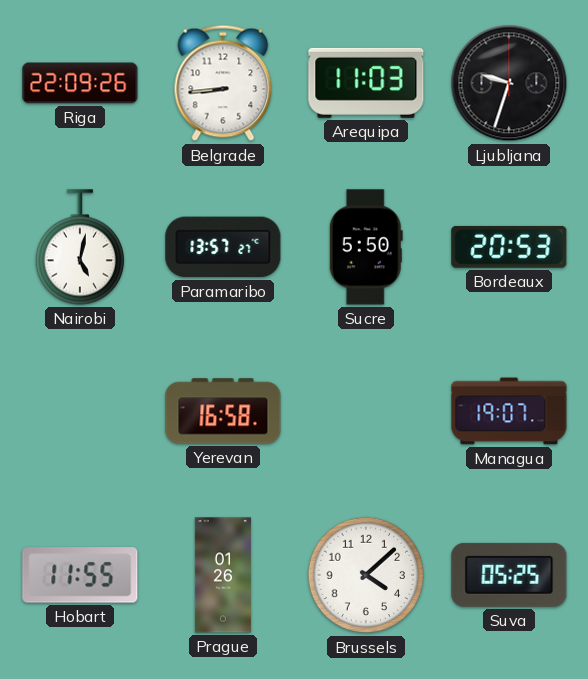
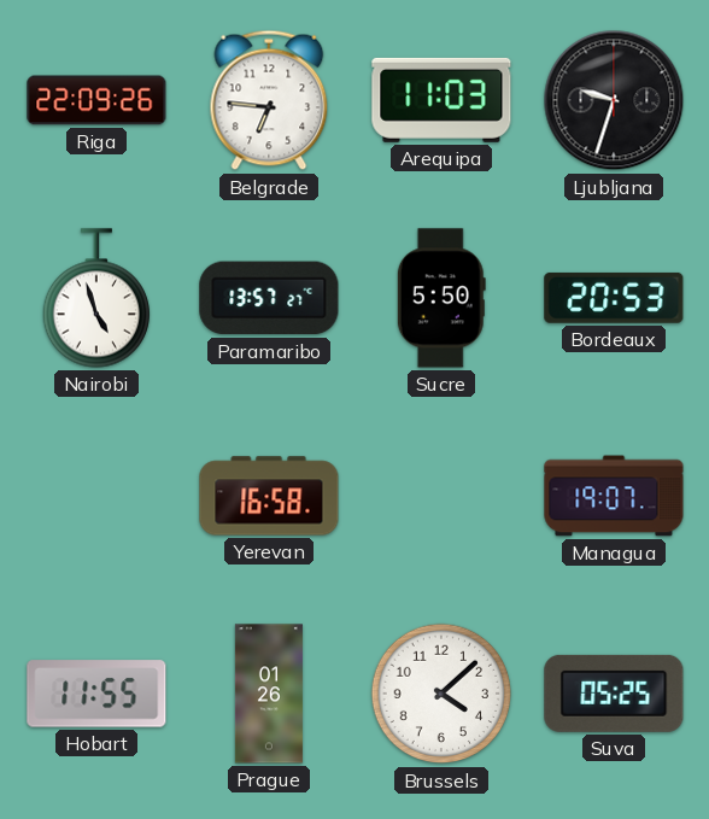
Belgrade: 8:44 -> 6:46
Nairobi: 5:02 -> 4:57
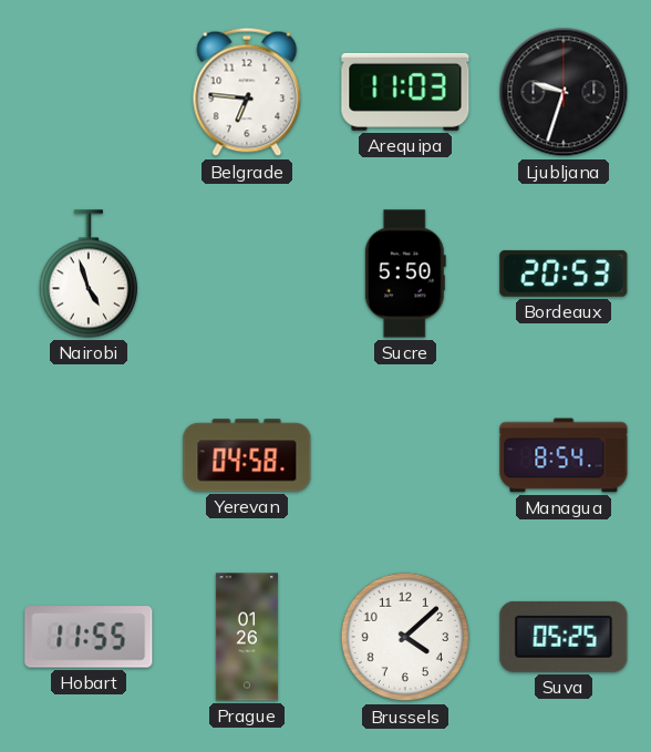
Riga: 22:09 -> none
Paramaribo: 13:57 -> none
Yerevan: 16:58 -> 04:58
Managua: 19:07 -> 8:54
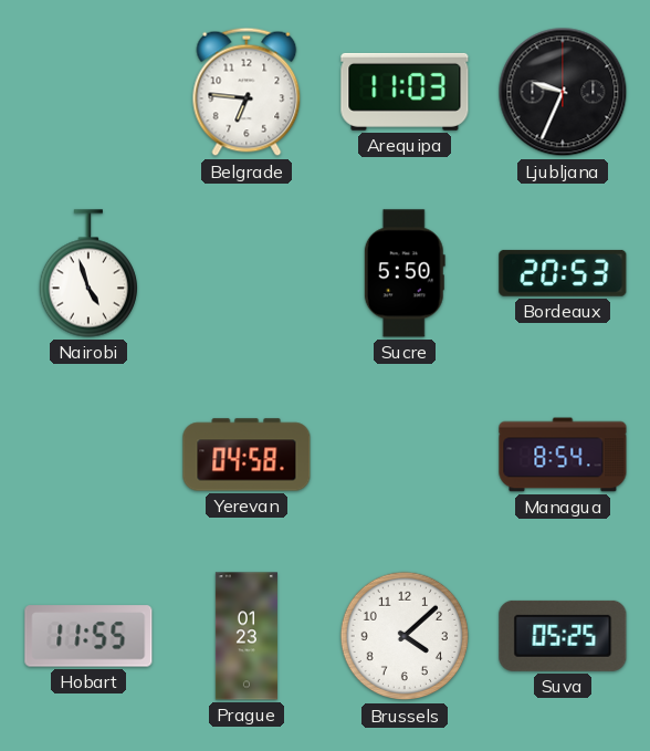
Ljubljana: 9:33 -> 9:34
Prague: 01:26 -> 01:23
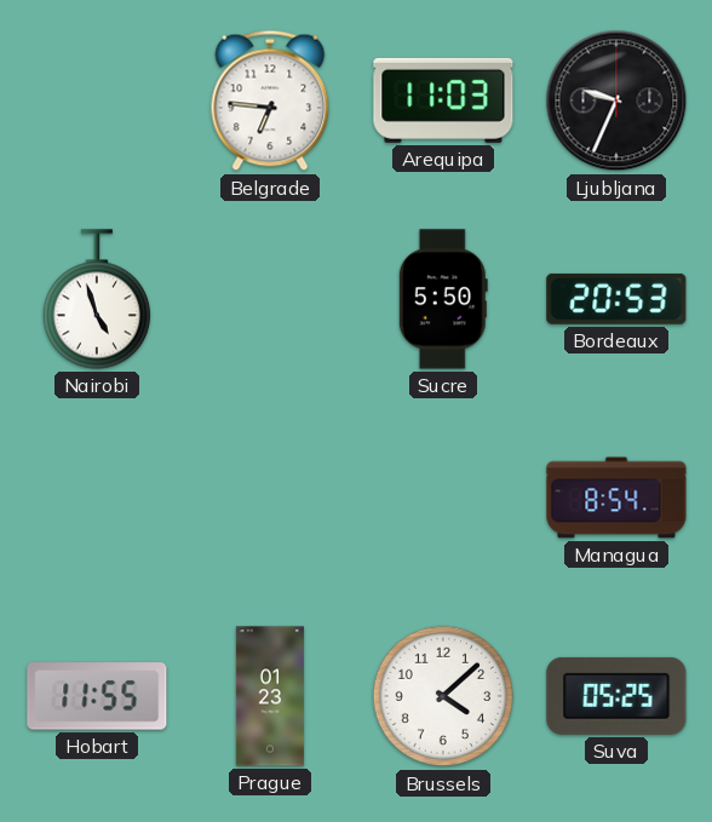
Yerevan: 04:58 -> none
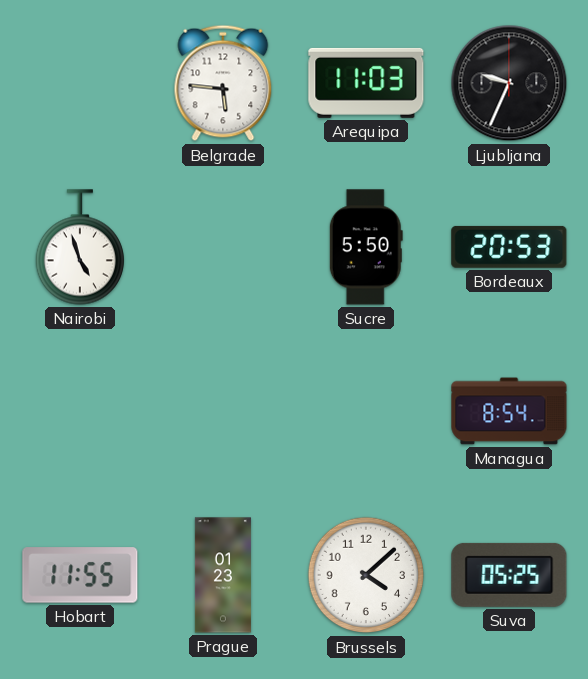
Belgrade: 6:46 -> 5:46
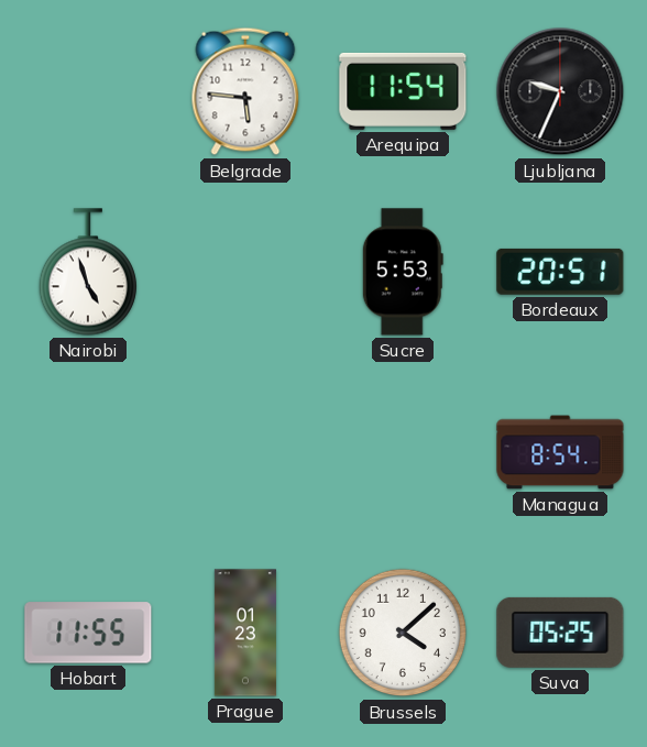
Arequipa: 11:03 -> 11:54
Sucre: 5:50 -> 5:53
Bordeaux: 20:53 -> 20:51
